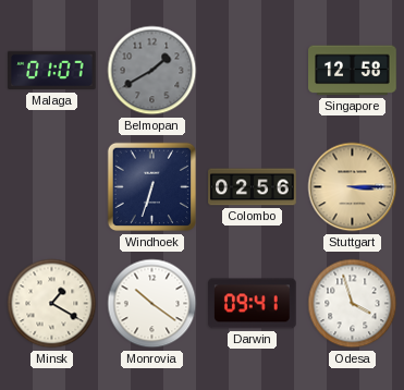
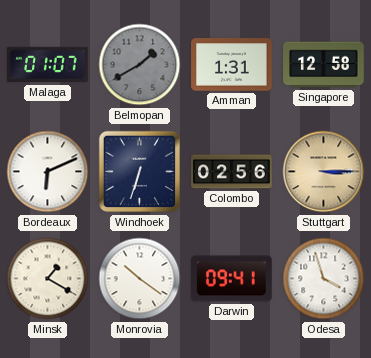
Amman: none -> 1:31
Bordeaux: none -> 6:11
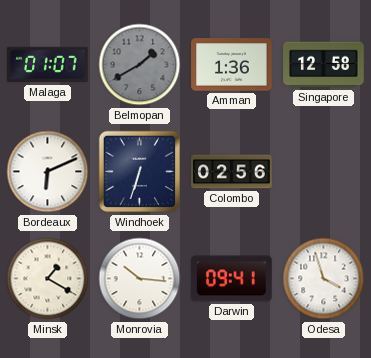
Amman: 1:31 -> 1:36
Stuttgart: 3:15 -> none
Monrovia: 10:21 -> 10:16
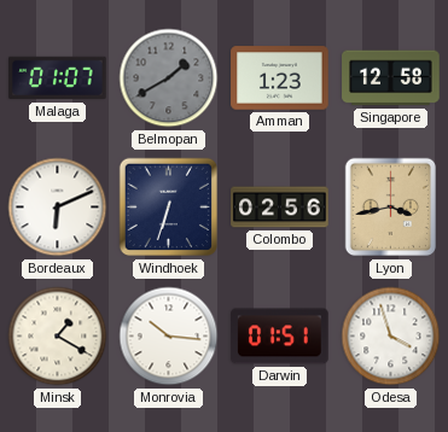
Amman: 1:36 -> 1:23
Lyon: none -> 3:43
Darwin: 09:41 -> 01:51
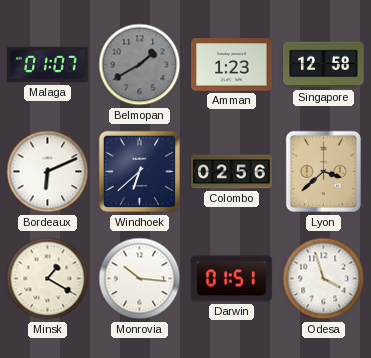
Windhoek: 6:33 -> 6:38
Lyon: 3:43 -> 3:38
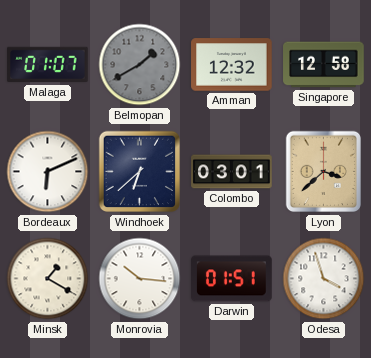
Amman: 1:23 -> 12:32
Colombo: 02:56 -> 03:01
